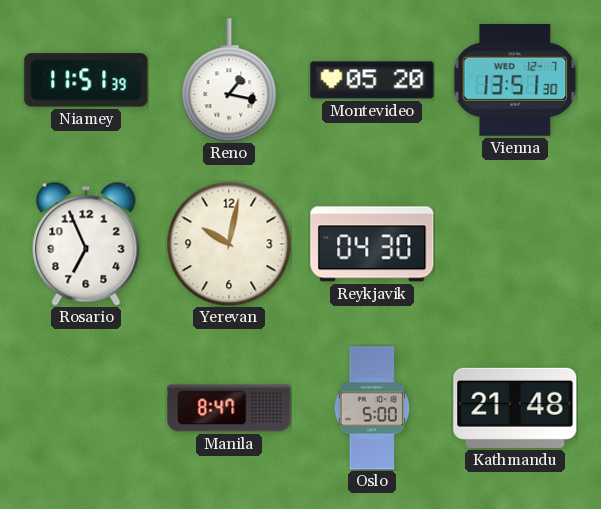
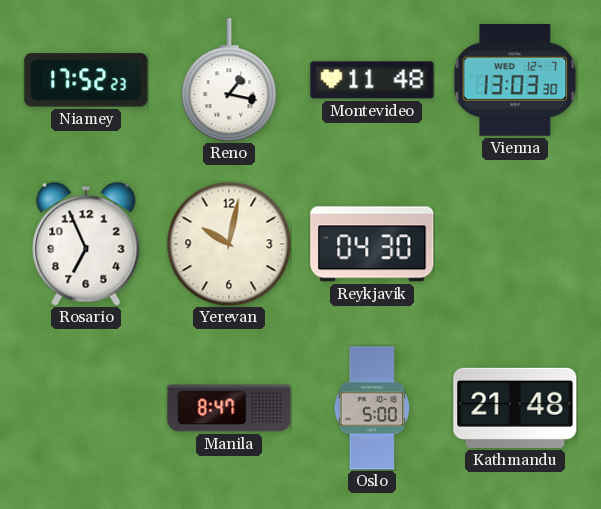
Niamey: 11:51 -> 17:52
Montevideo: 05:20 -> 11:48
Vienna: 13:51 -> 13:03
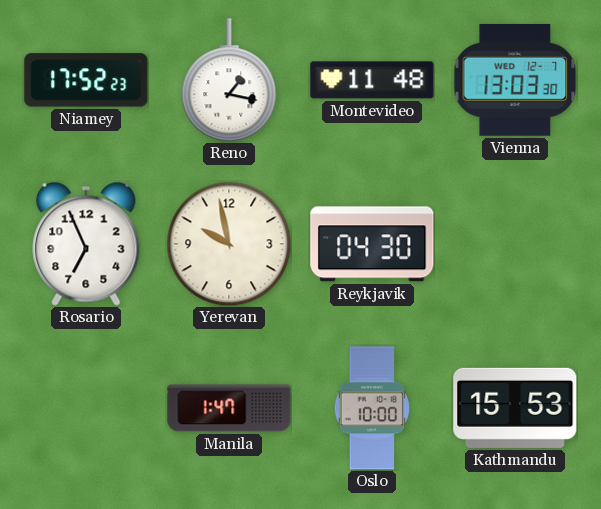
Yerevan: 10:02 -> 9:58
Manila: 8:47 -> 1:47
Oslo: 5:00 -> 10:00
Kathmandu: 21:48 -> 15:53
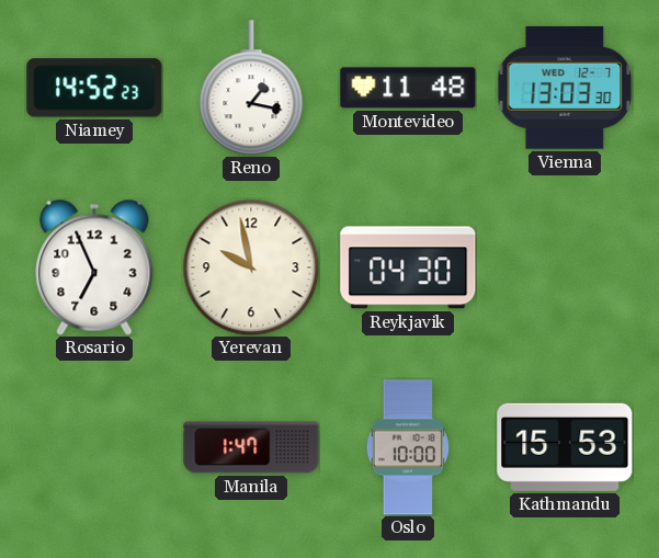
Niamey: 17:52 -> 14:52
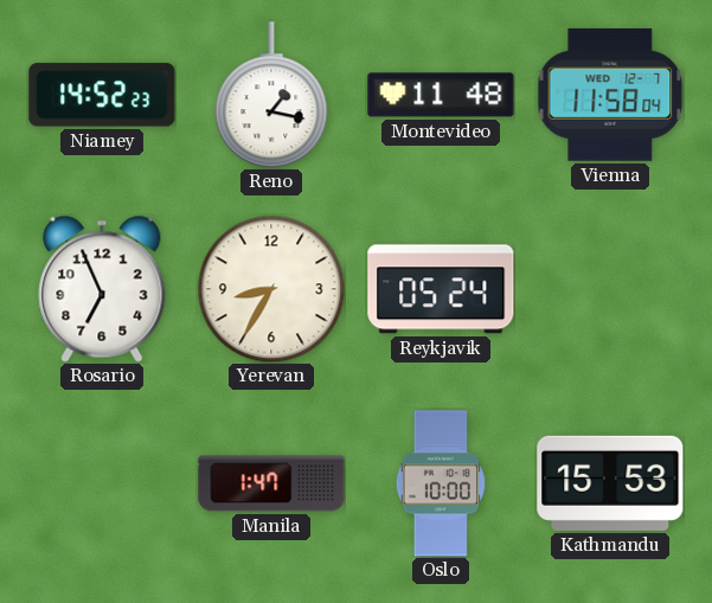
Vienna: 13:03 -> 11:58
Yerevan: 9:58 -> 8:35
Reykjavik: 04:30 -> 05:24
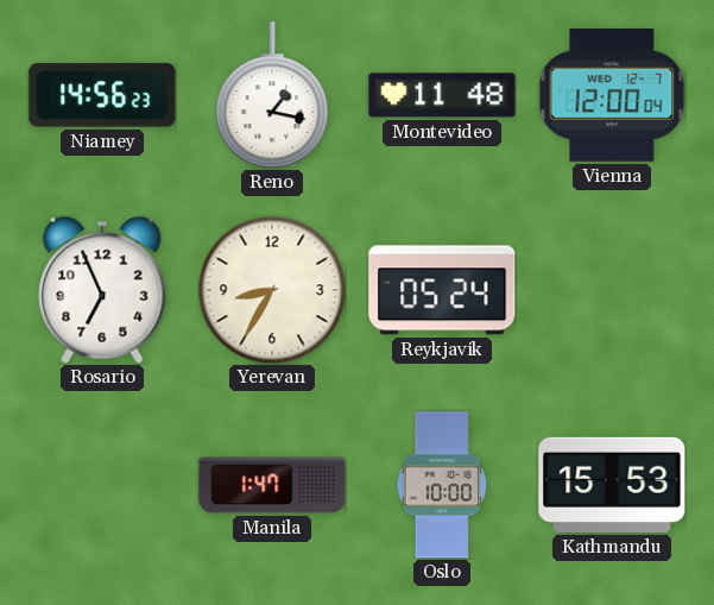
Niamey: 14:52 -> 14:56
Vienna: 11:58 -> 12:00
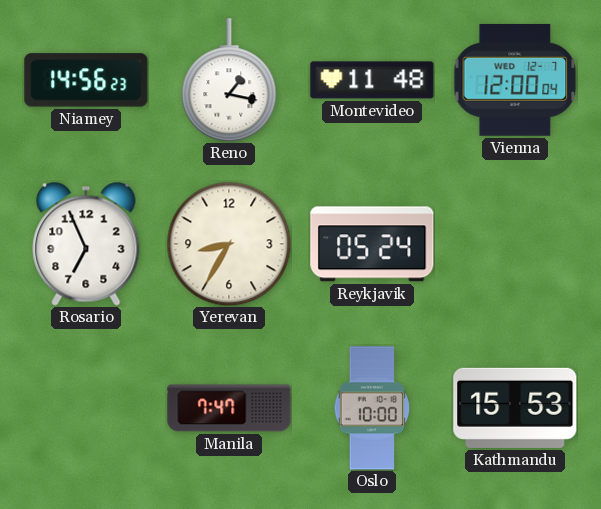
Manila: 1:47 -> 7:47
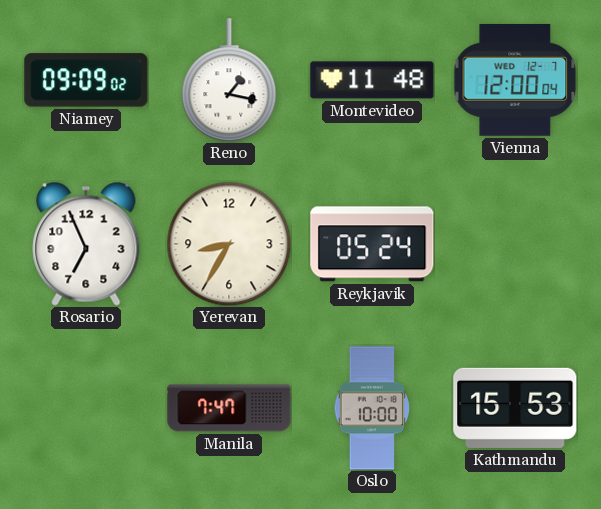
Niamey: 14:56 -> 09:09
